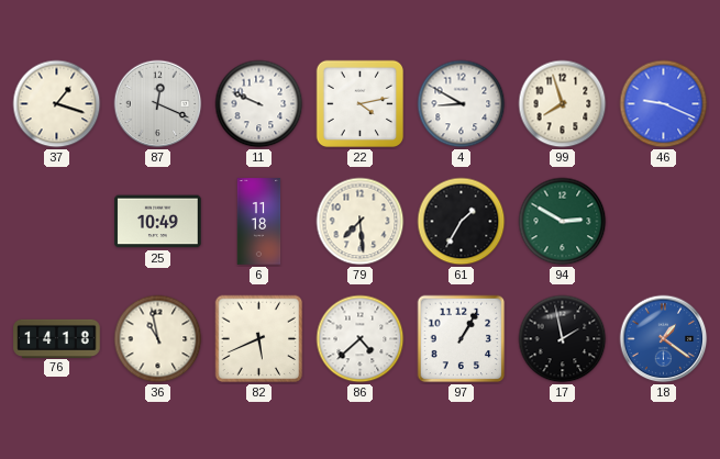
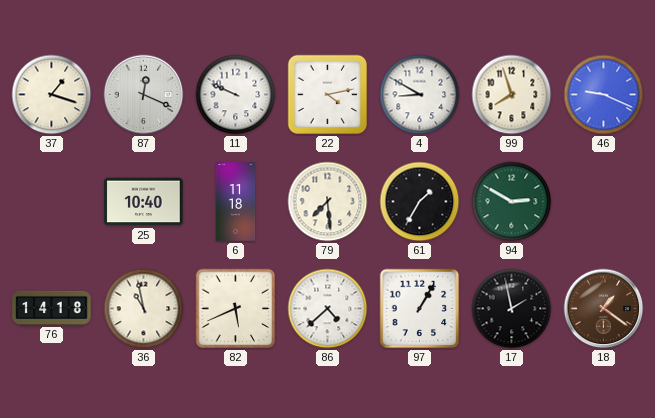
25: 10:49 -> 10:40
18 dial: blue -> brown
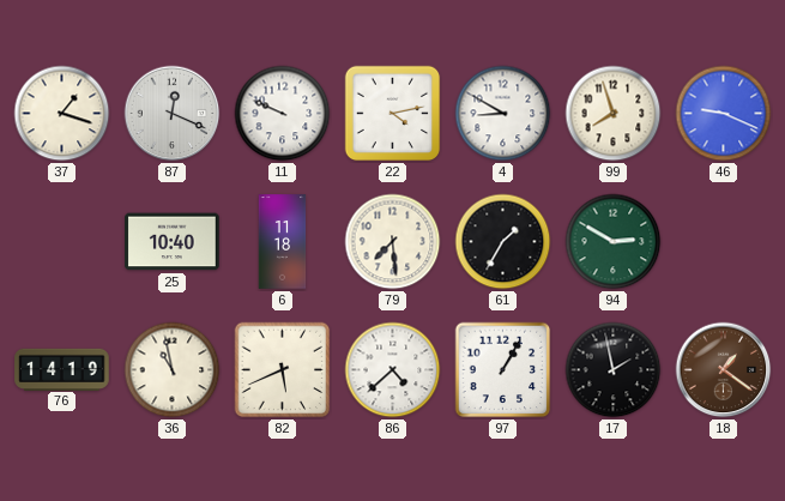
76: 14:18 -> 14:19
